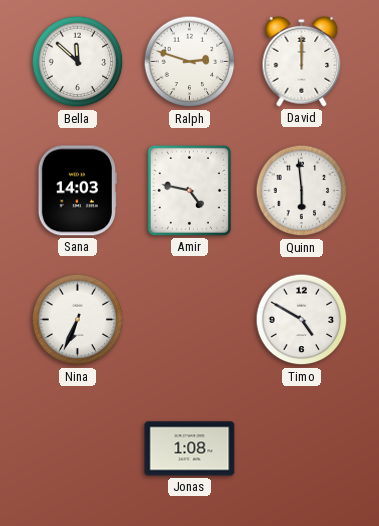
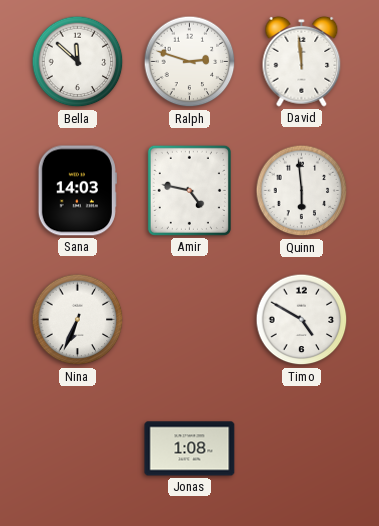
David: 12:00 -> 11:59
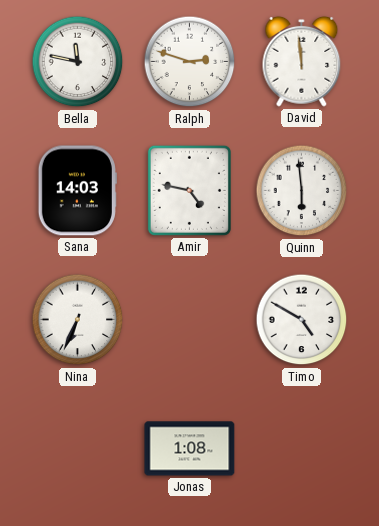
Bella: 11:52 -> 11:47
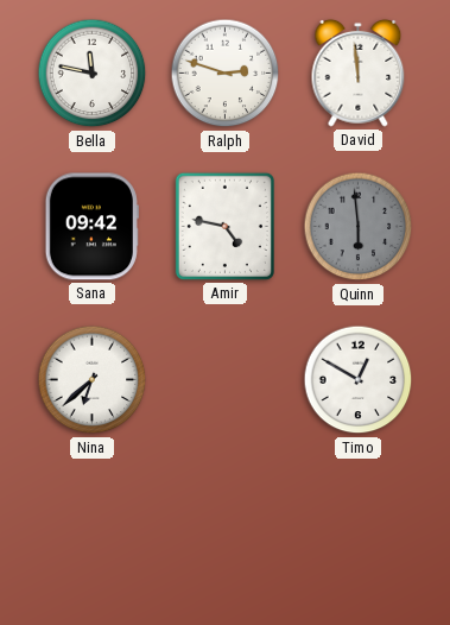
Sana: 14:03 -> 09:42
Quinn dial: white -> grey
Nina: 6:34 -> 6:38
Timo: 4:50 -> 12:50
Jonas: 1:08 -> none
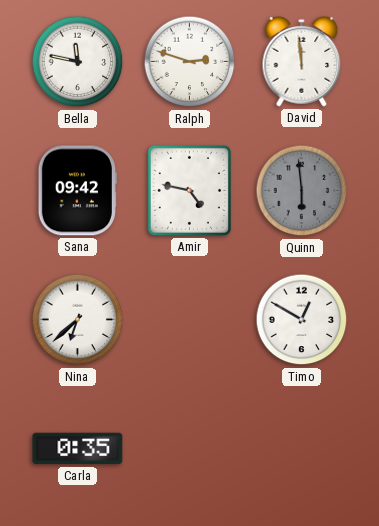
Carla: none -> 0:35
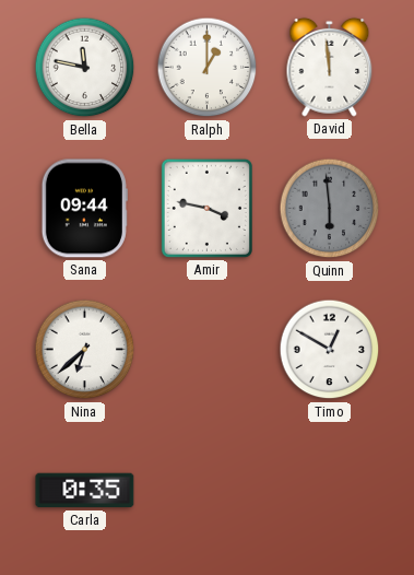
Ralph: 2:48 -> 1:00
Sana: 09:42 -> 09:44
Amir: 4:47 -> 3:47
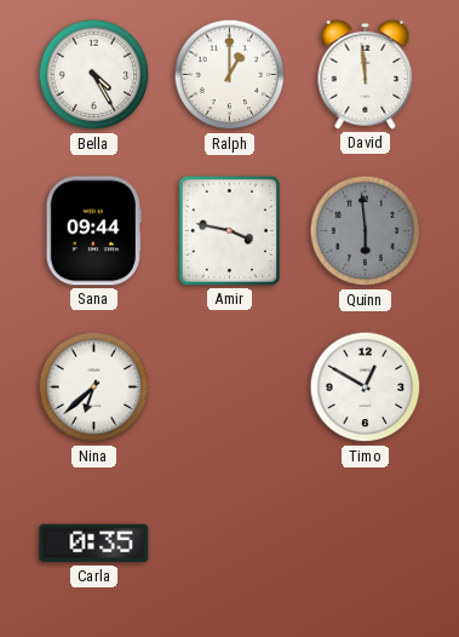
Bella: 11:47 -> 4:25
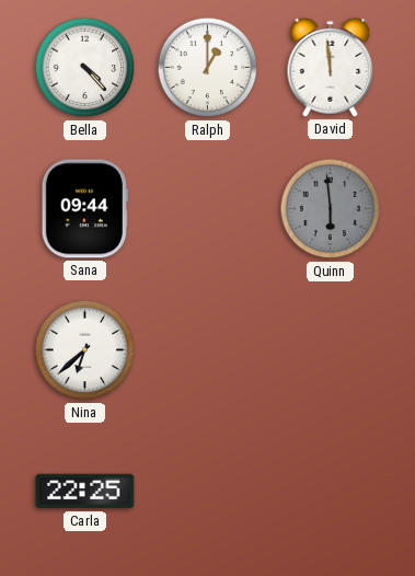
Bella: 4:25 -> 4:23
Amir: 3:47 -> none
Timo: 12:50 -> none
Carla: 0:35 -> 22:25
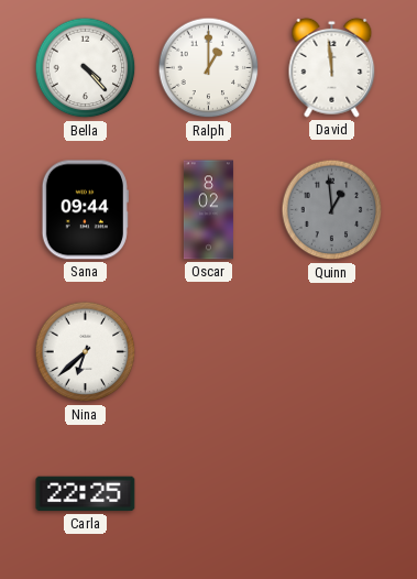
Oscar: none -> 8:02
Quinn: 5:59 -> 12:59
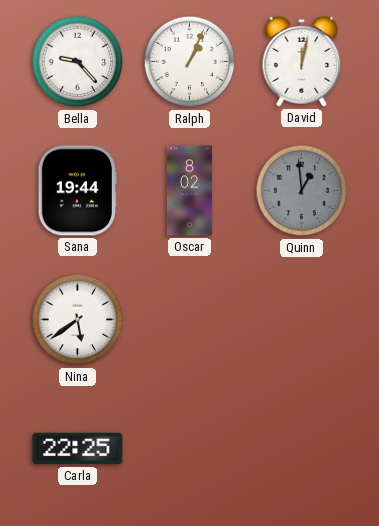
Bella: 4:23 -> 9:23
Ralph: 1:00 -> 1:04
David: 11:59 -> 12:02
Sana: 09:44 -> 19:44
Nina: 6:38 -> 5:39
